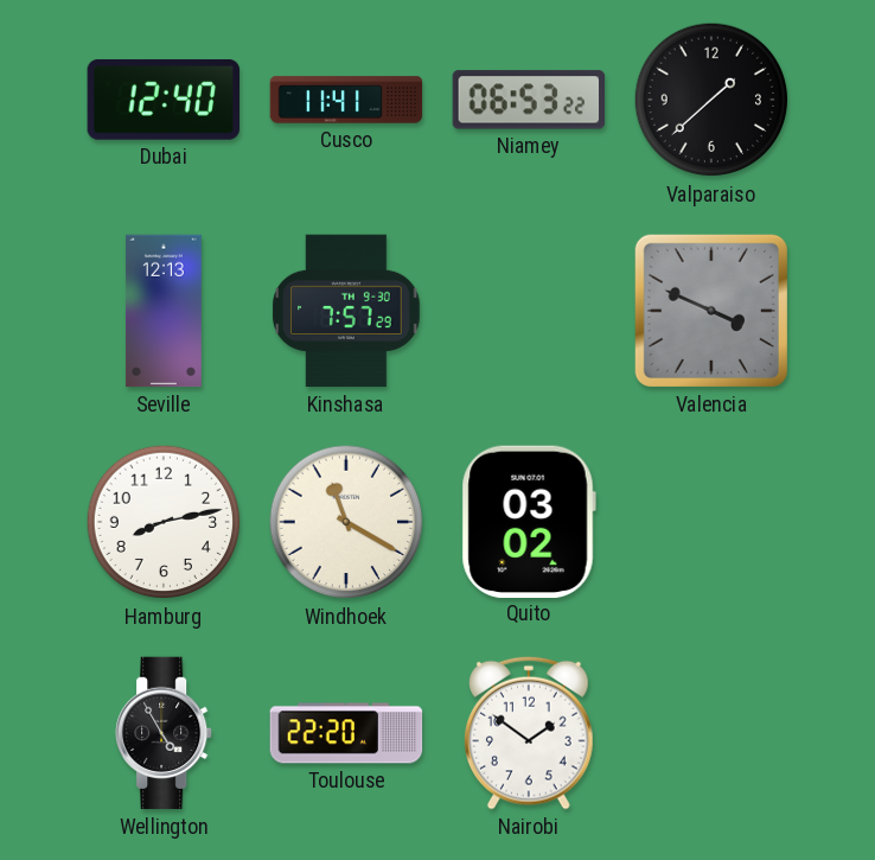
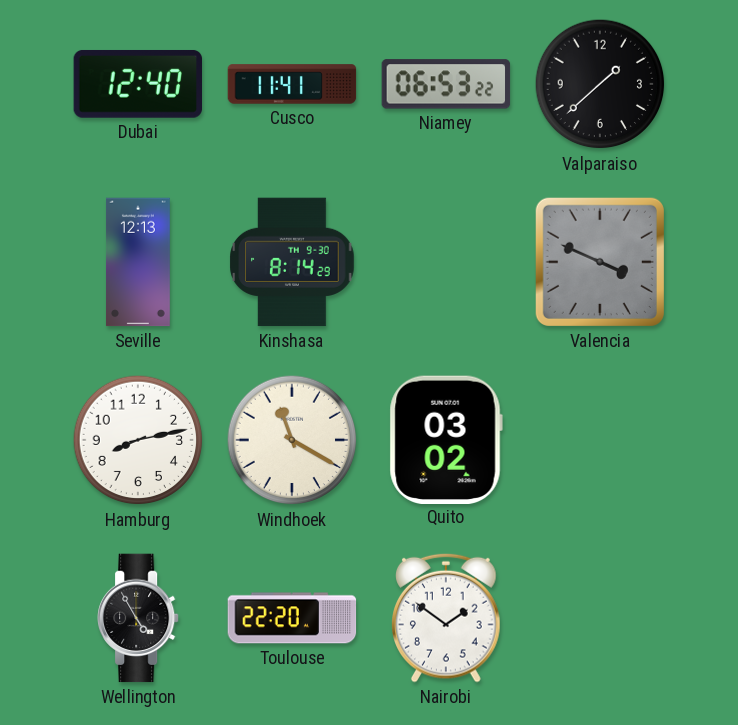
Kinshasa: 7:57 -> 8:14
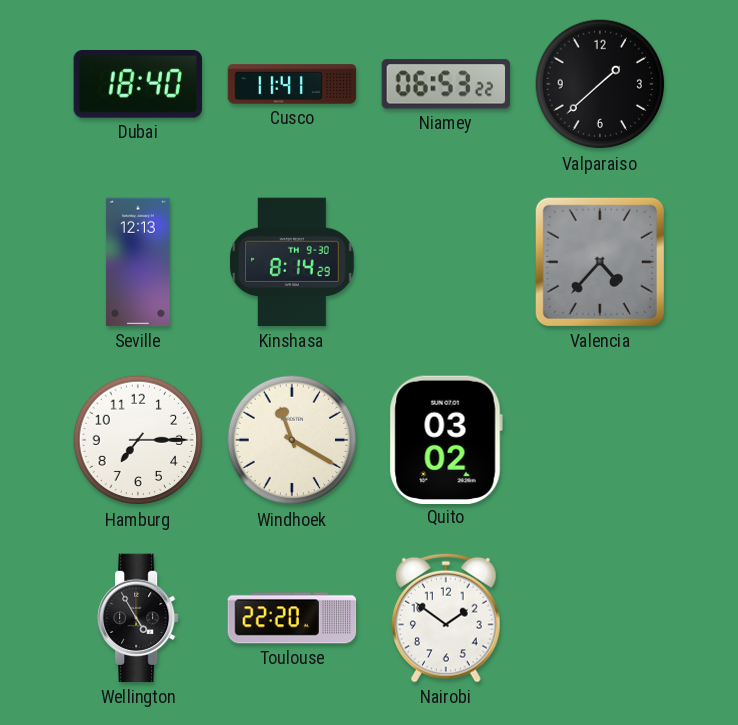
Dubai: 12:40 -> 18:40
Valencia: 3:49 -> 4:37
Hamburg: 8:13 -> 7:15
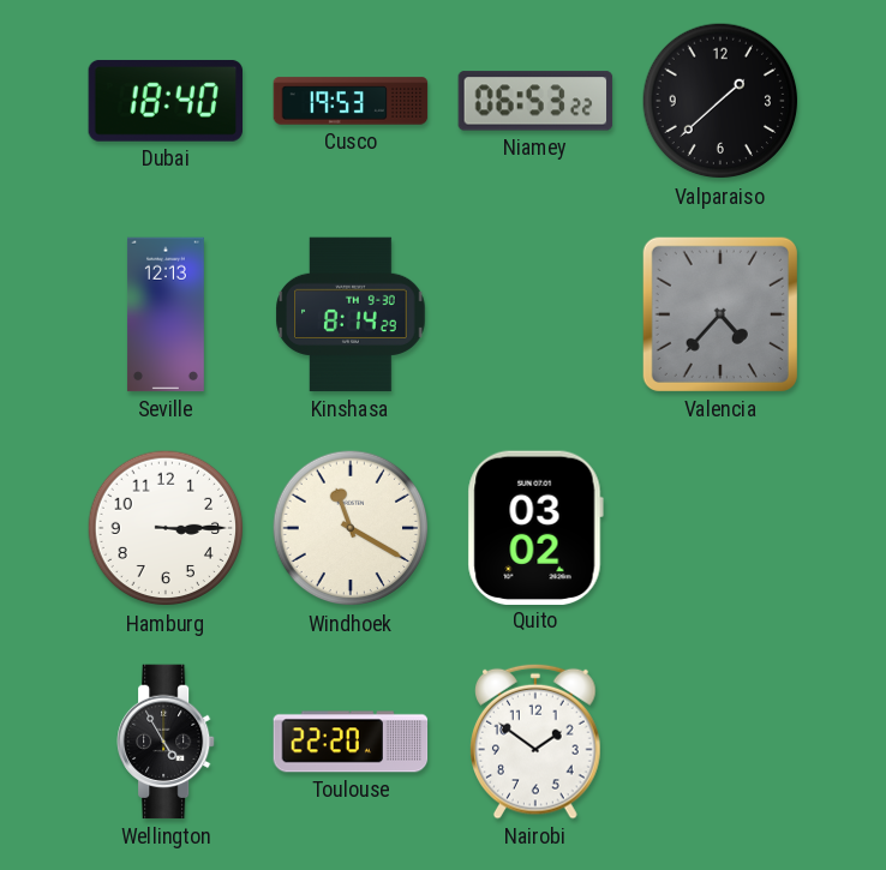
Cusco: 11:41 -> 19:53
Hamburg: 7:15 -> 3:15
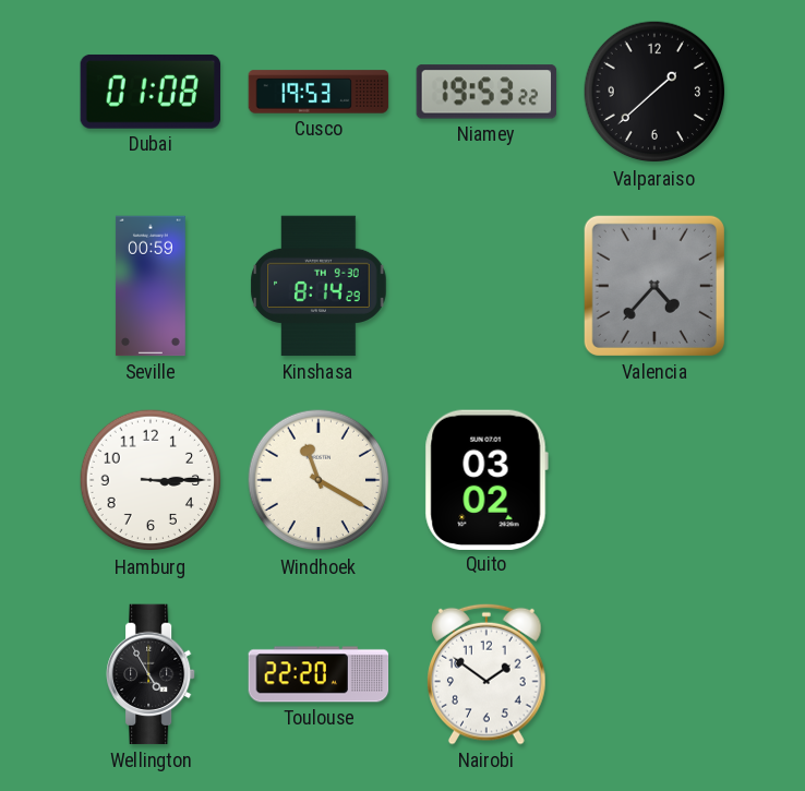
Dubai: 18:40 -> 01:08
Niamey: 06:53 -> 19:53
Seville: 12:13 -> 00:59
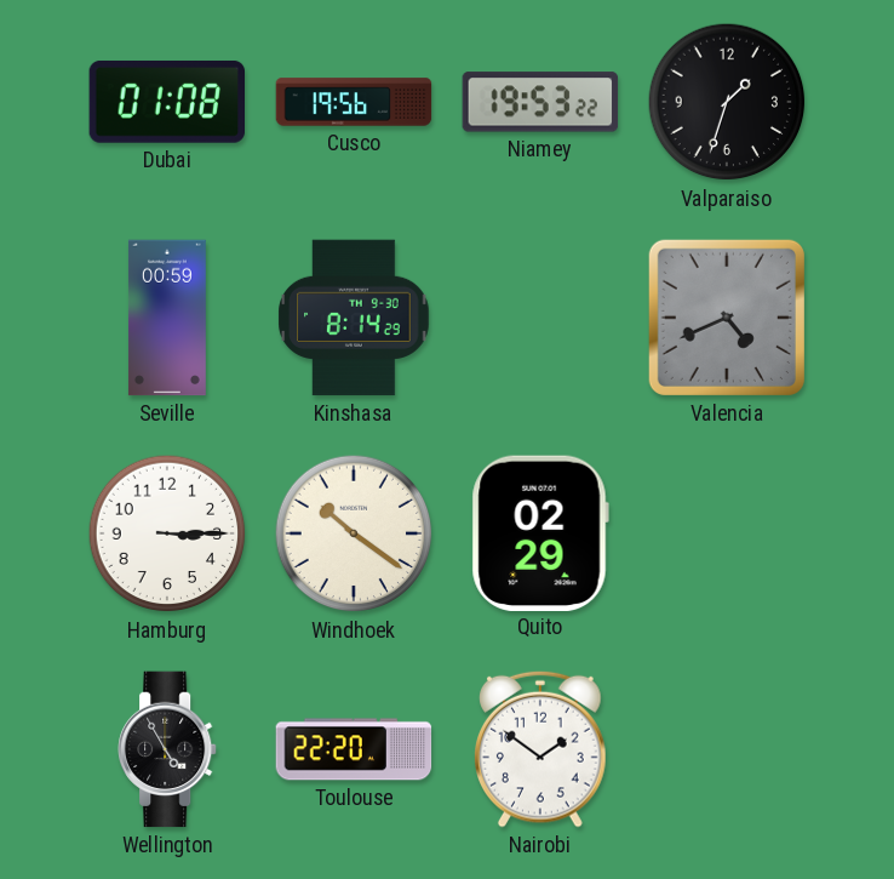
Cusco: 19:53 -> 19:56
Valparaiso: 1:38 -> 1:33
Valencia: 4:37 -> 4:41
Windhoek: 11:20 -> 10:21
Quito: 03:02 -> 02:29
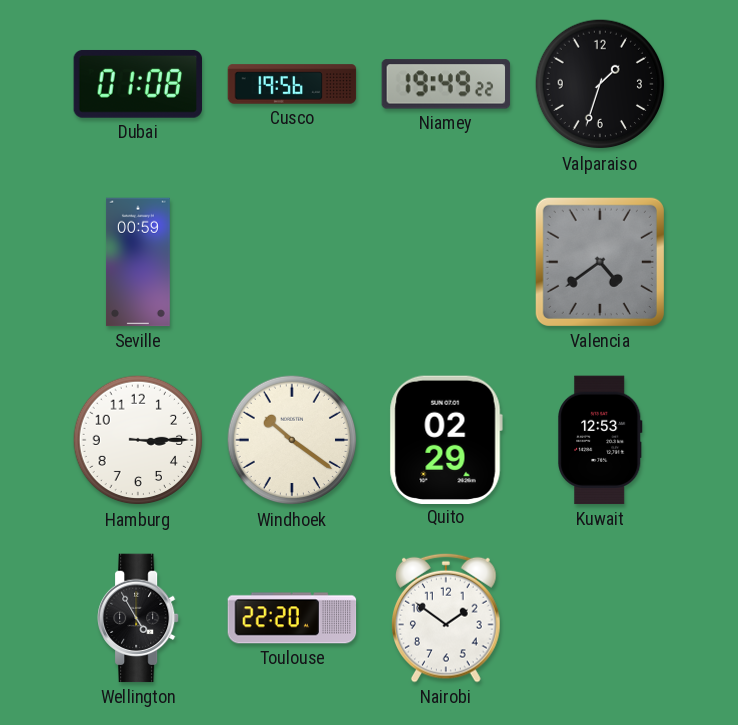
Niamey: 19:53 -> 19:49
Kinshasa: 8:14 -> none
Valencia: 4:41 -> 4:39
Kuwait: none -> 12:53
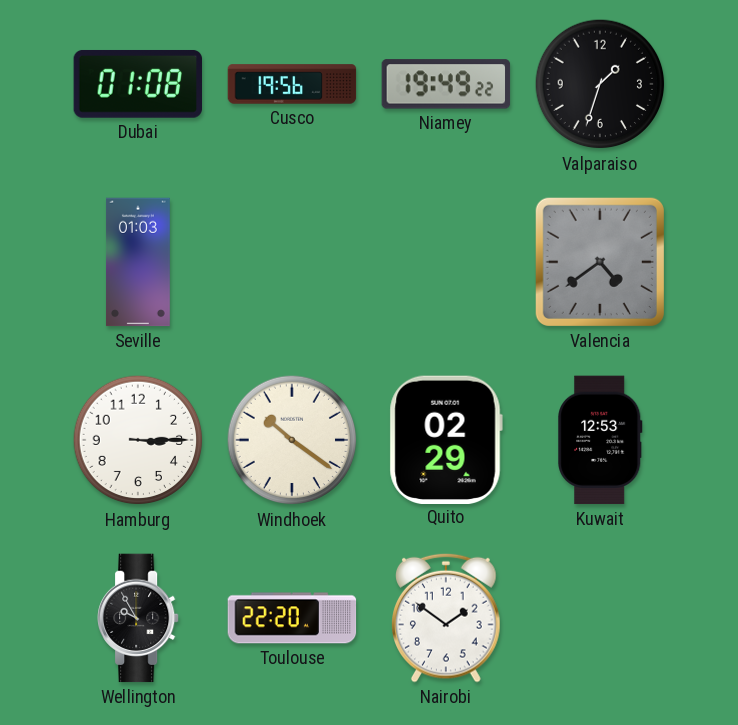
Seville: 00:59 -> 01:03
Wellington: 4:55 -> 9:55
